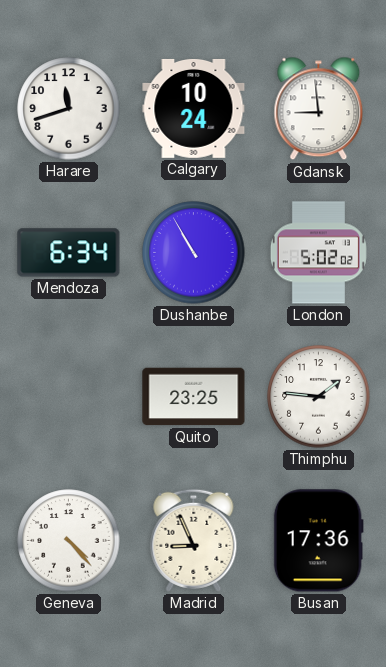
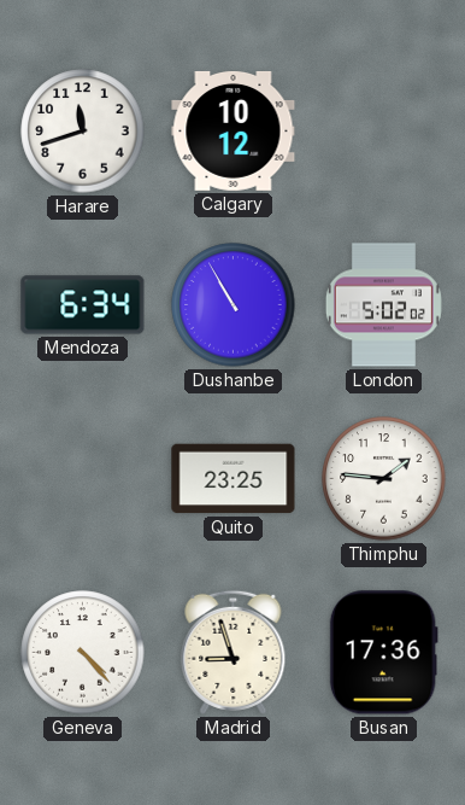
Calgary: 10:24 -> 10:12
Gdansk: 8:59 -> none
Madrid: 8:56 -> 8:57
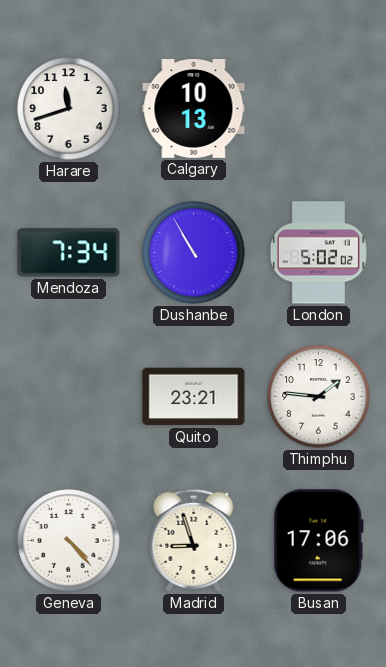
Calgary: 10:12 -> 10:13
Mendoza: 6:34 -> 7:34
Quito: 23:25 -> 23:21
Busan: 17:36 -> 17:06
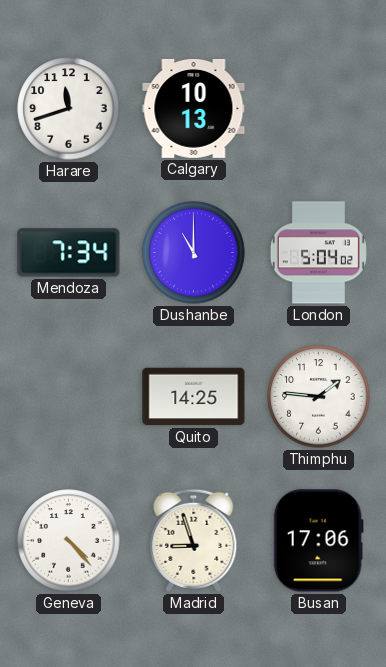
Dushanbe: 10:55 -> 11:00
London: 5:02 -> 5:04
Quito: 23:21 -> 14:25
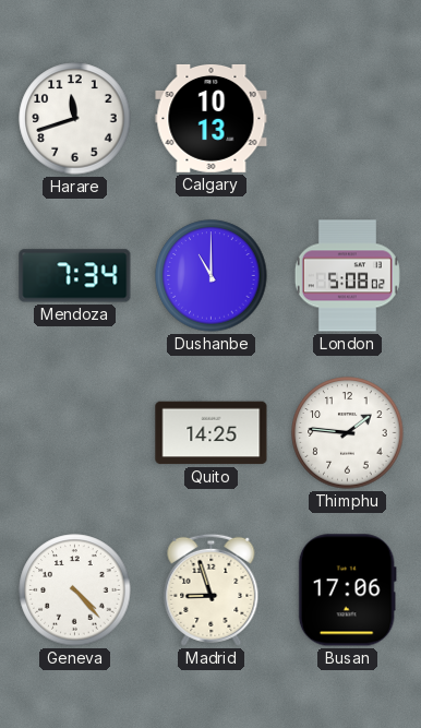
London: 5:04 -> 5:08
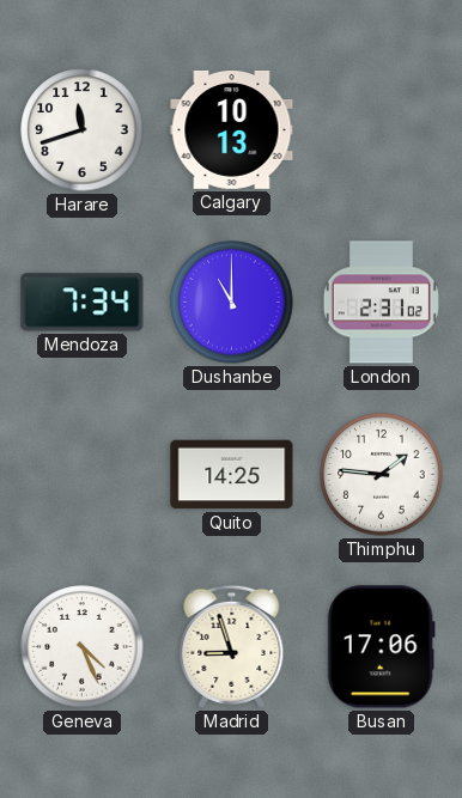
London: 5:08 -> 2:31
Geneva: 4:23 -> 4:26
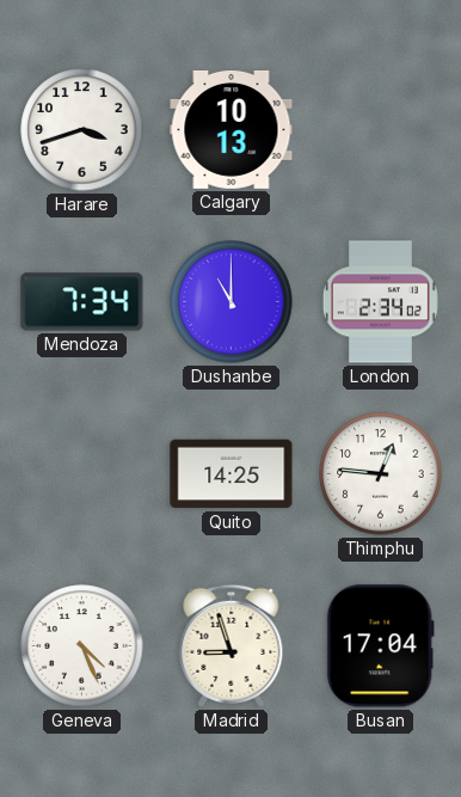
Harare: 11:42 -> 3:42
London: 2:31 -> 2:34
Thimphu: 1:46 -> 12:46
Busan: 17:06 -> 17:04
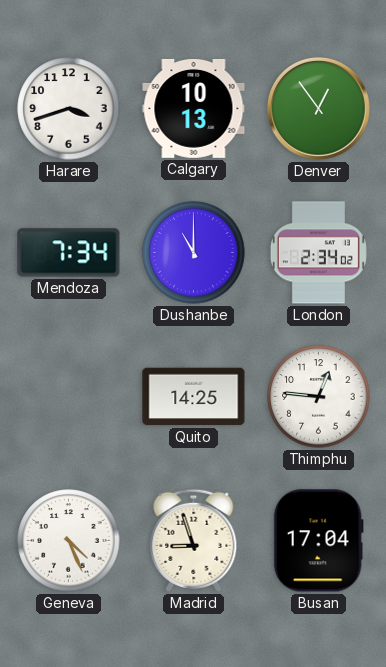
Denver: none -> 12:54
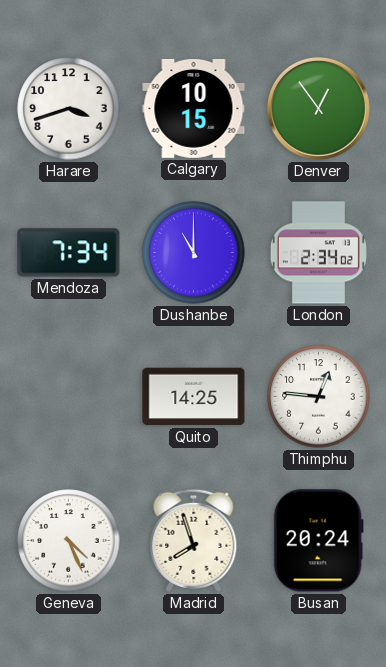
Calgary: 10:13 -> 10:15
Madrid: 8:57 -> 7:57
Busan: 17:04 -> 20:24
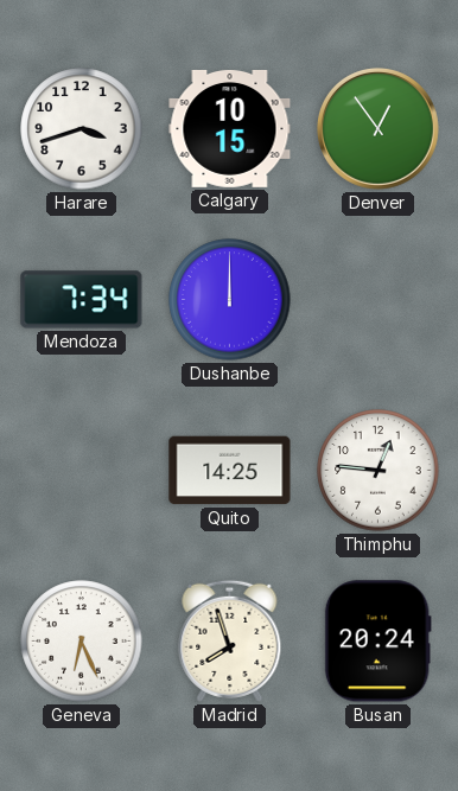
Dushanbe: 11:00 -> 12:00
London: 2:34 -> none
Geneva: 4:26 -> 6:26
